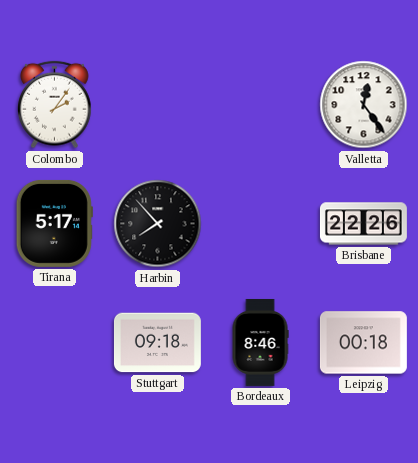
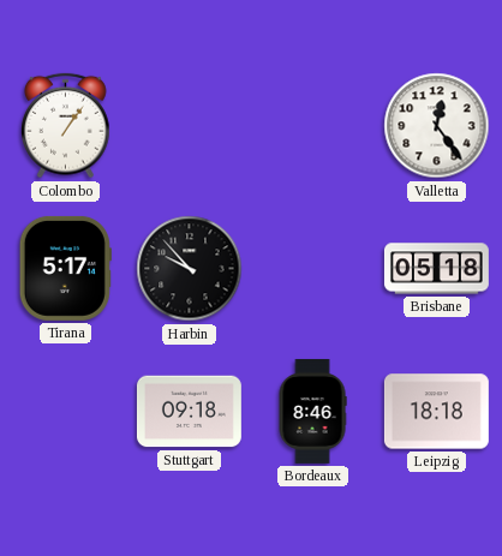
Colombo: 2:06 -> 1:06
Harbin: 7:53 -> 9:53
Brisbane: 22:26 -> 05:18
Leipzig: 00:18 -> 18:18
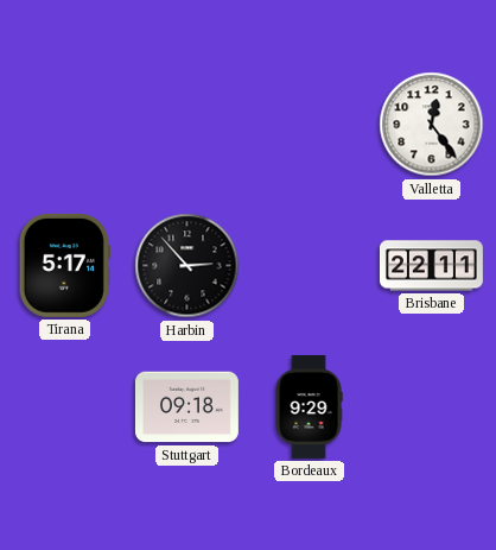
Colombo: 1:06 -> none
Harbin: 9:53 -> 2:53
Brisbane: 05:18 -> 22:11
Bordeaux: 8:46 -> 9:29
Leipzig: 18:18 -> none
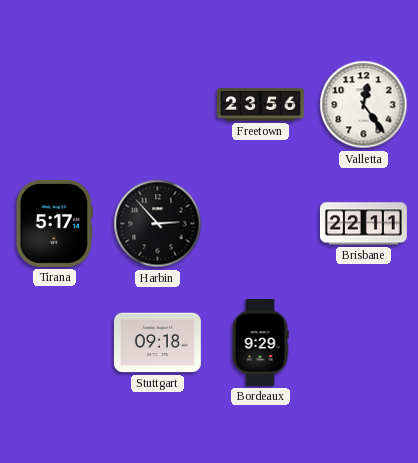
Freetown: none -> 23:56
